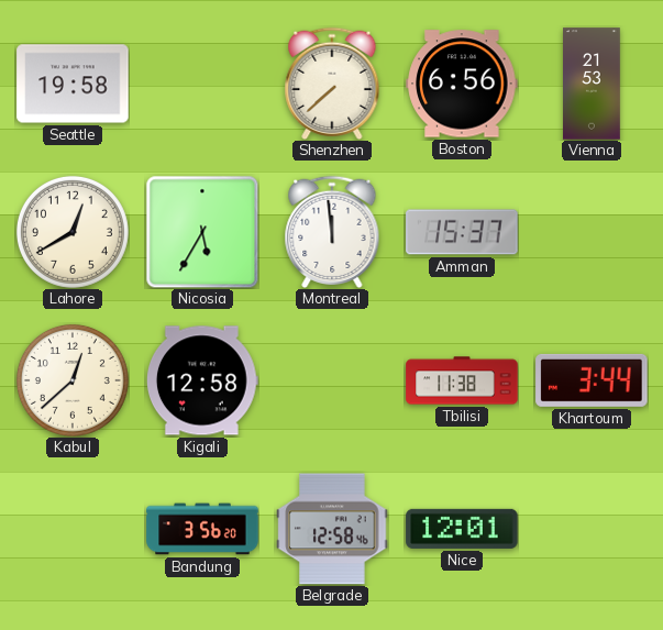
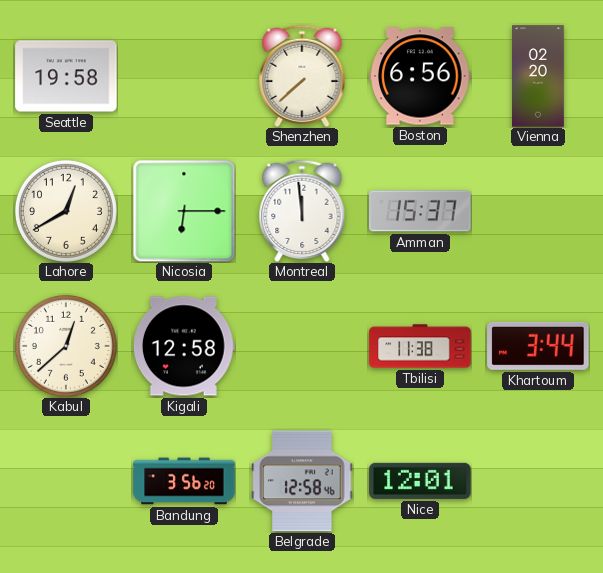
Vienna: 21:53 -> 02:20
Nicosia: 5:35 -> 6:15
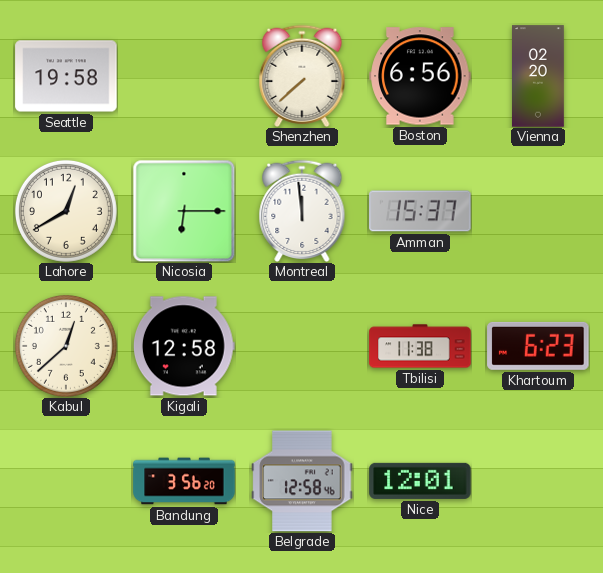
Khartoum: 3:44 -> 6:23
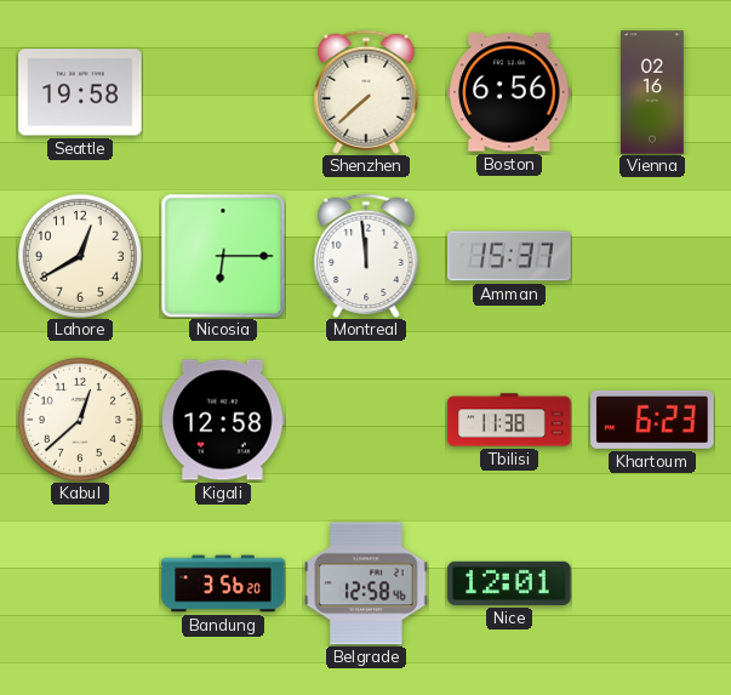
Vienna: 02:20 -> 02:16
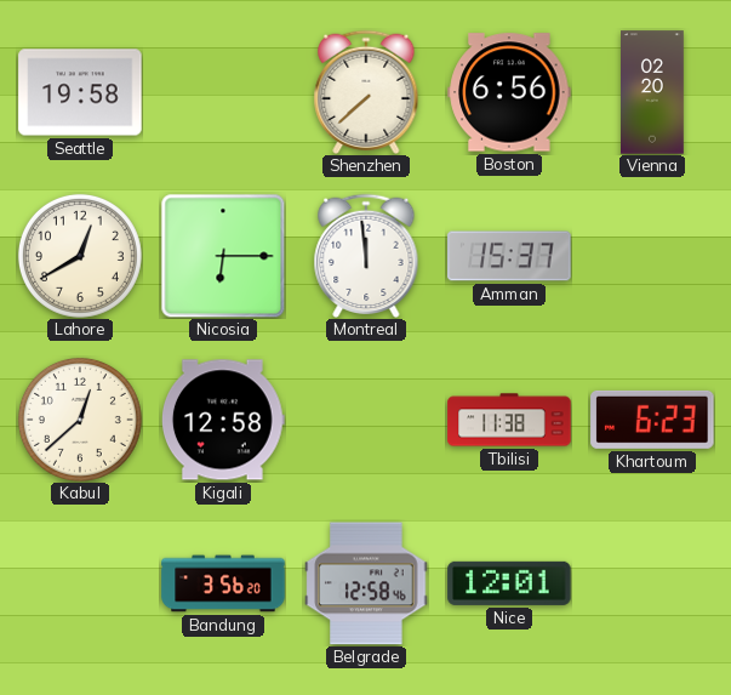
Vienna: 02:16 -> 02:20
